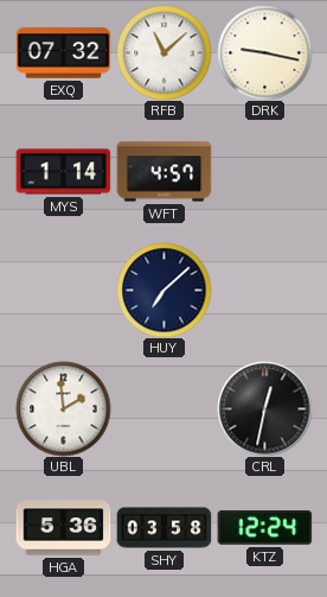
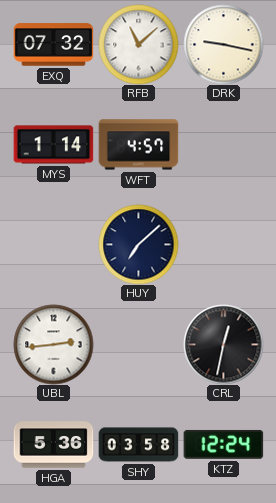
UBL: 1:59 -> 2:44
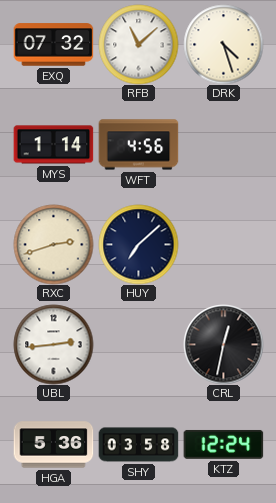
DRK: 9:17 -> 4:27
WFT: 4:57 -> 4:56
RXC: none -> 2:42
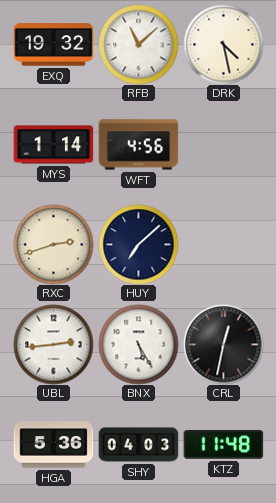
EXQ: 07:32 -> 19:32
DRK: 4:27 -> 4:28
BNX: none -> 5:25
SHY: 03:58 -> 04:03
KTZ: 12:24 -> 11:48
